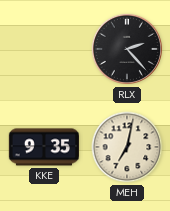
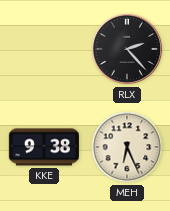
KKE: 9:35 -> 9:38
MEH: 7:02 -> 6:26
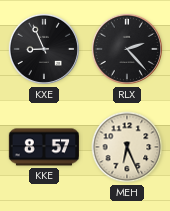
KXE: none -> 8:56
KKE: 9:38 -> 8:57
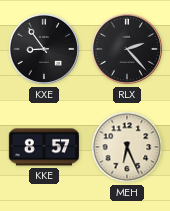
KXE: 8:56 -> 8:54
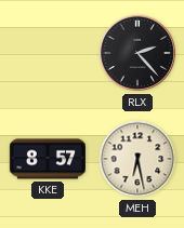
KXE: 8:54 -> none
MEH: 6:26 -> 6:28
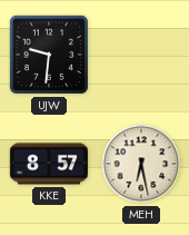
UJW: none -> 9:31
RLX: 2:23 -> none
